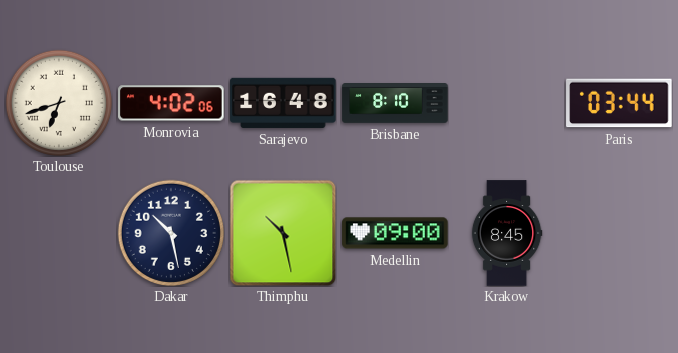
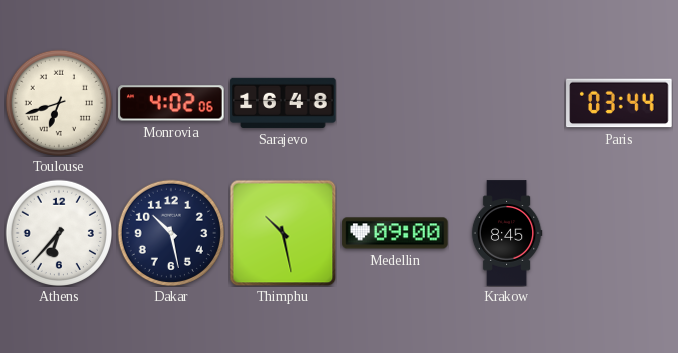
Brisbane: 8:10 -> none
Athens: none -> 6:37
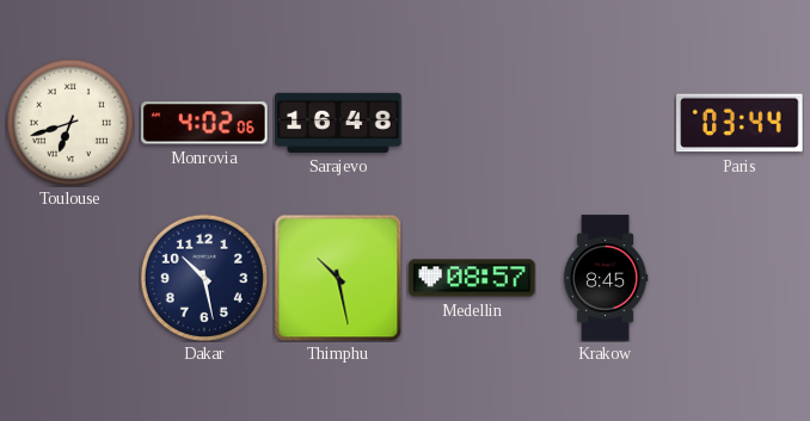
Athens: 6:37 -> none
Medellin: 09:00 -> 08:57
